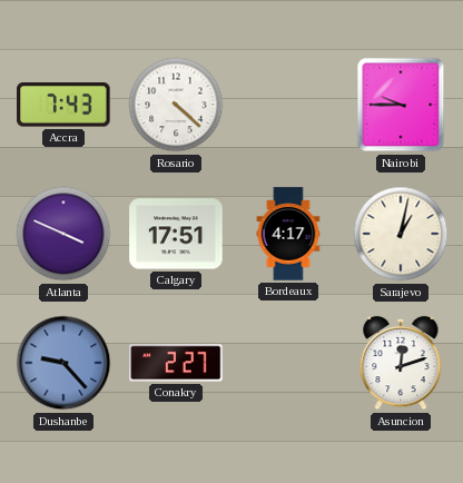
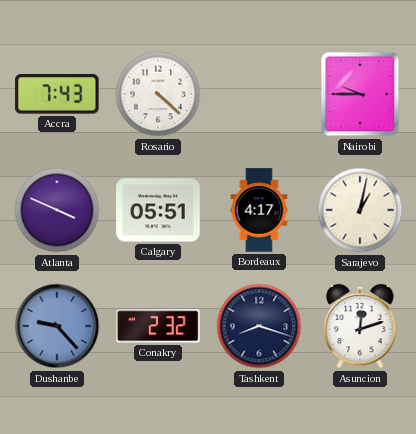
Calgary: 17:51 -> 05:51
Conakry: 2:27 -> 2:32
Tashkent: none -> 8:18
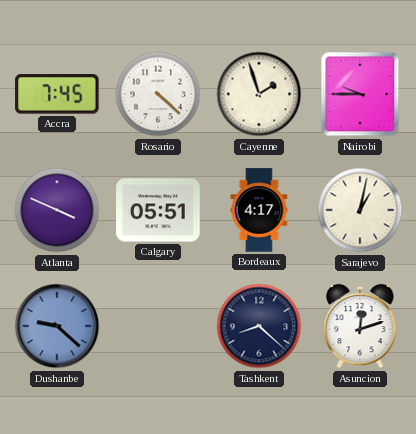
Accra: 7:43 -> 7:45
Cayenne: none -> 1:57
Dushanbe: 9:23 -> 9:22
Conakry: 2:32 -> none
Tashkent: 8:18 -> 8:22
